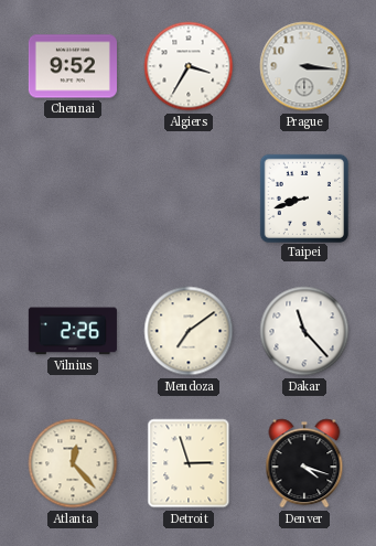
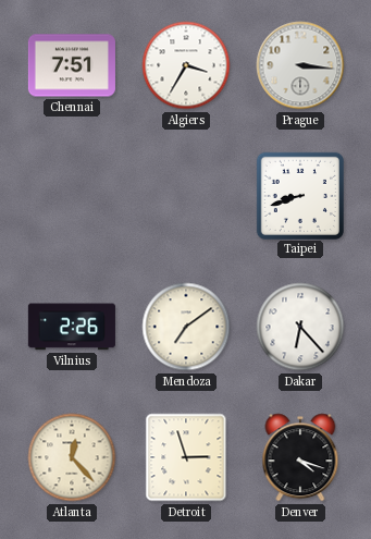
Chennai: 9:52 -> 7:51
Dakar: 11:23 -> 6:23
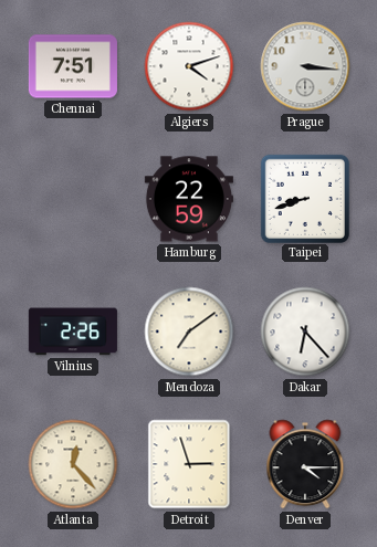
Algiers: 3:35 -> 4:12
Hamburg: none -> 22:59
Denver: 4:18 -> 4:15
